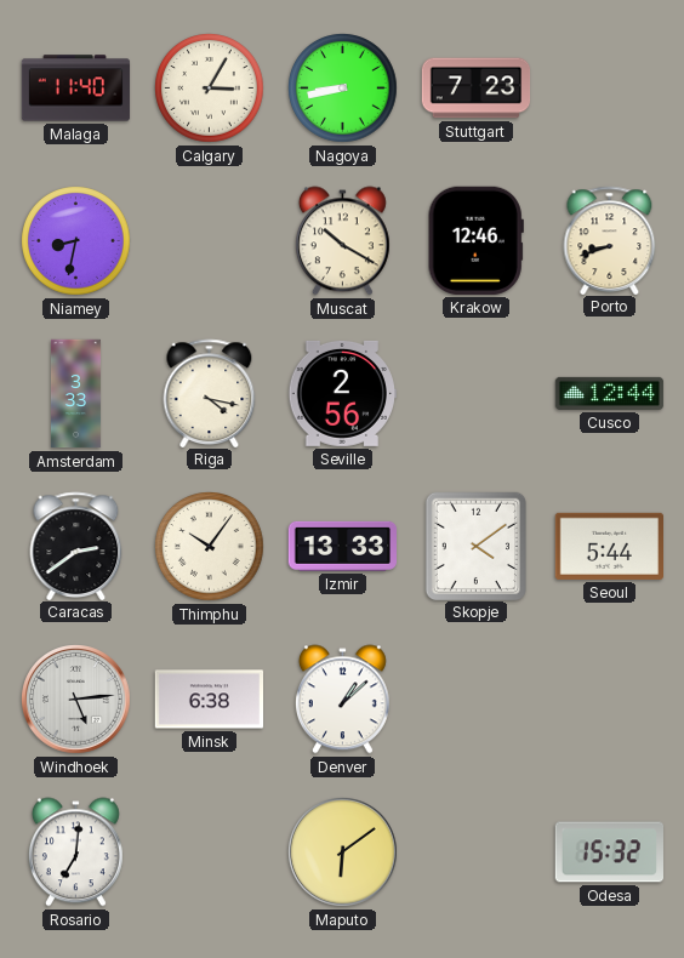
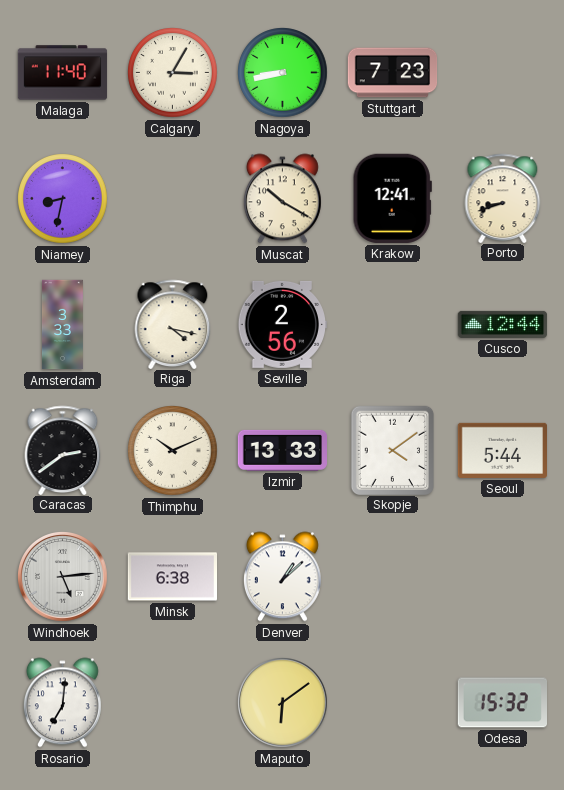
Krakow: 12:46 -> 12:41
Thimphu: 10:06 -> 10:11
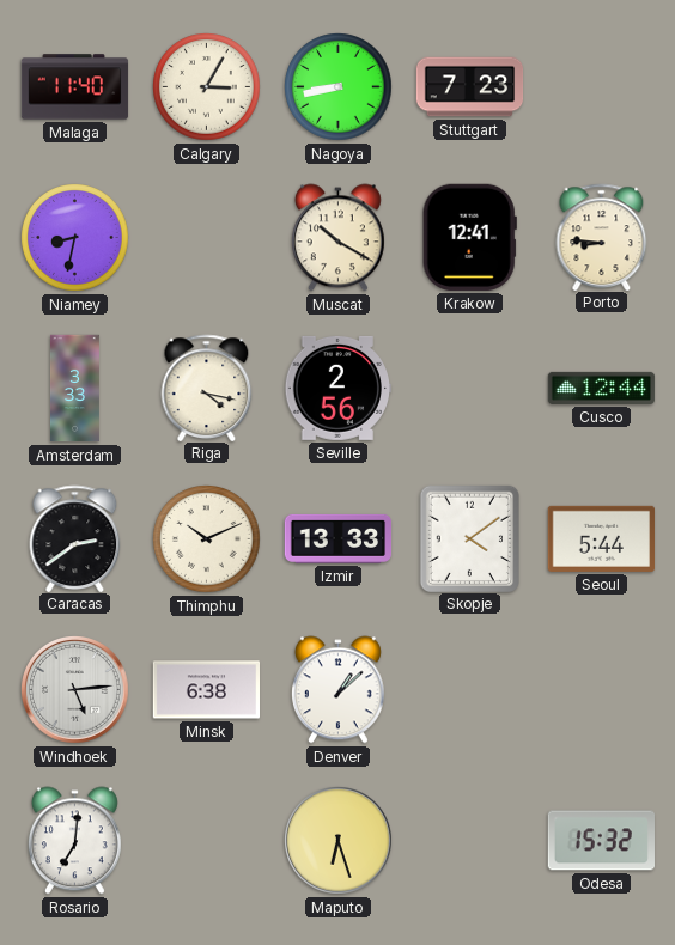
Porto: 8:42 -> 8:46
Maputo: 6:09 -> 6:27
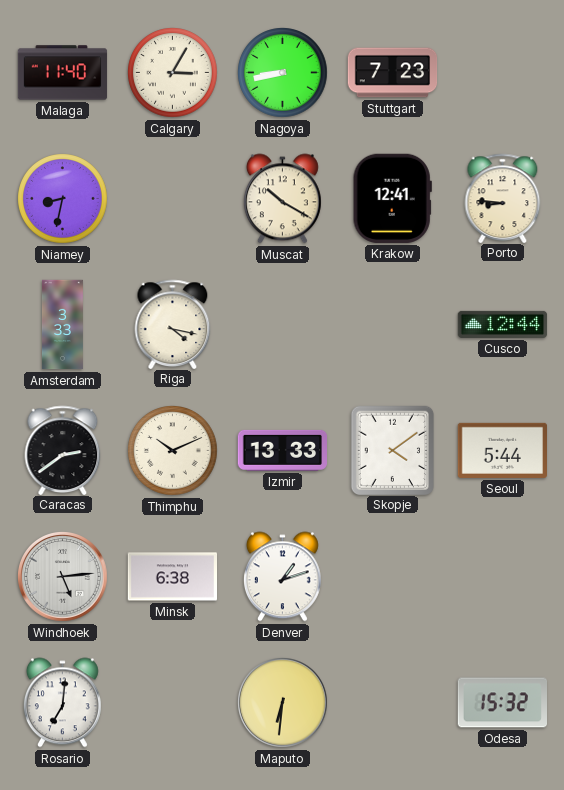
Seville: 2:56 -> none
Denver: 1:08 -> 1:12
Maputo: 6:27 -> 6:31
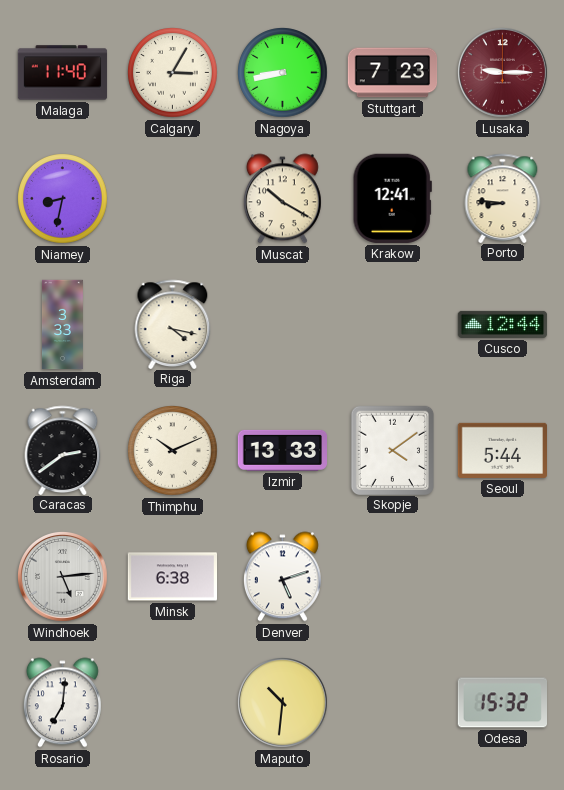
Lusaka: none -> 9:15
Denver: 1:12 -> 5:12
Maputo: 6:31 -> 10:31
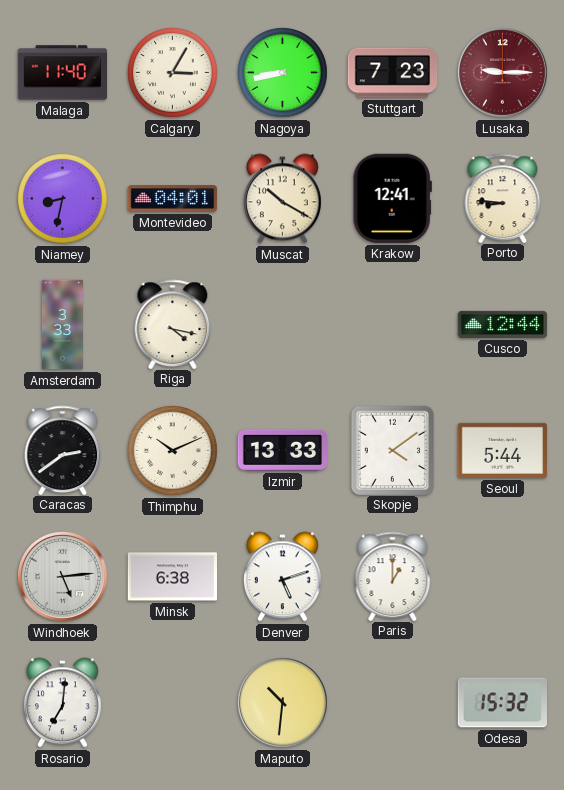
Montevideo: none -> 04:01
Paris: none -> 1:00
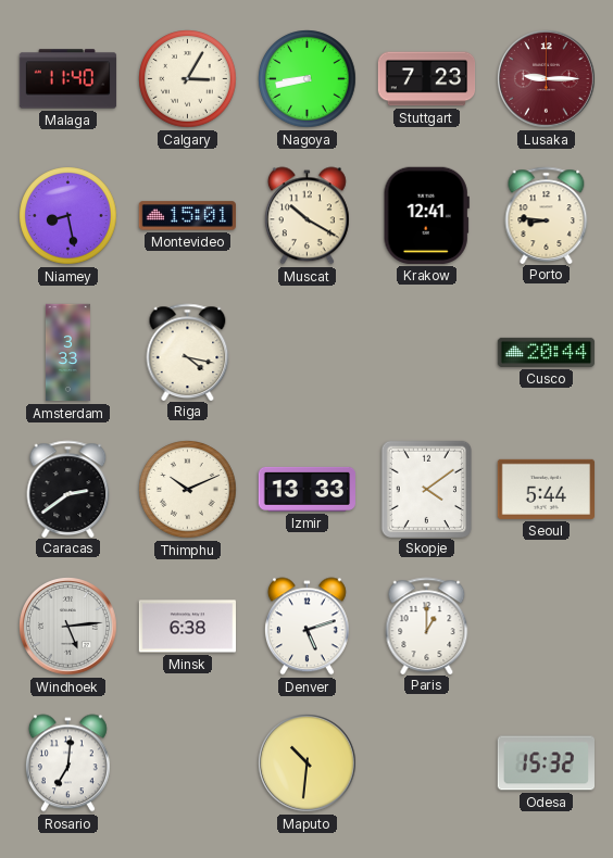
Niamey: 8:32 -> 8:28
Montevideo: 04:01 -> 15:01
Cusco: 12:44 -> 20:44
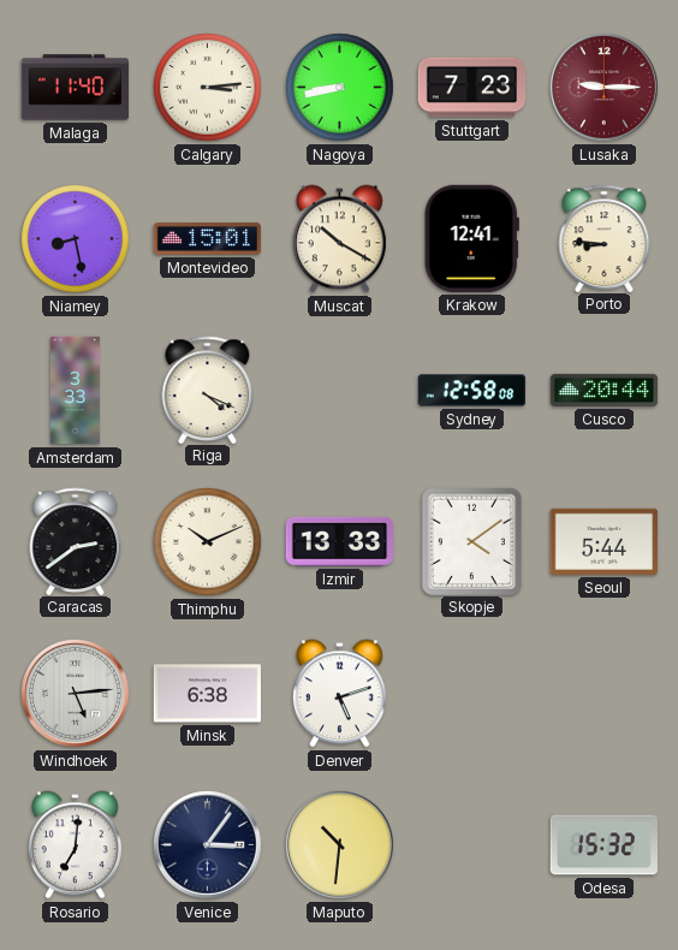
Calgary: 3:05 -> 3:14
Riga: 4:17 -> 4:19
Sydney: none -> 12:58
Paris: 1:00 -> none
Venice: none -> 3:06
